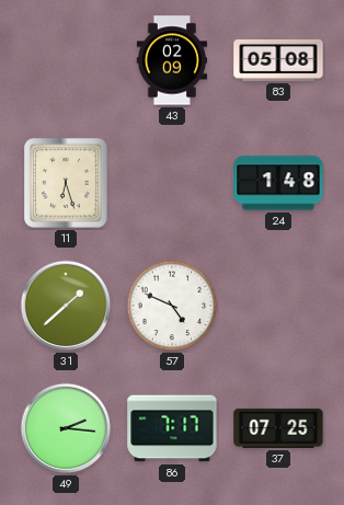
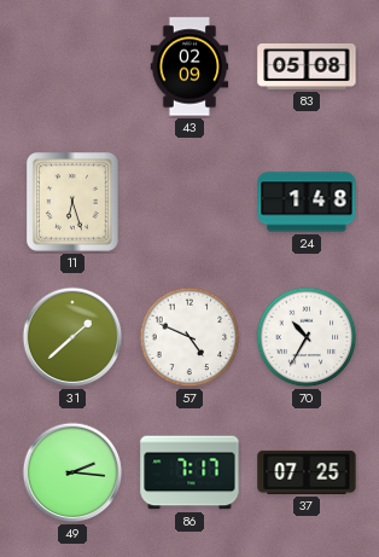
70: none -> 10:35
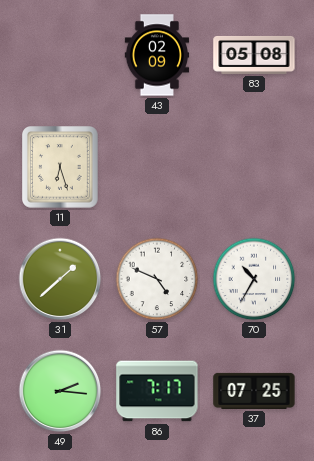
24: 1:48 -> none
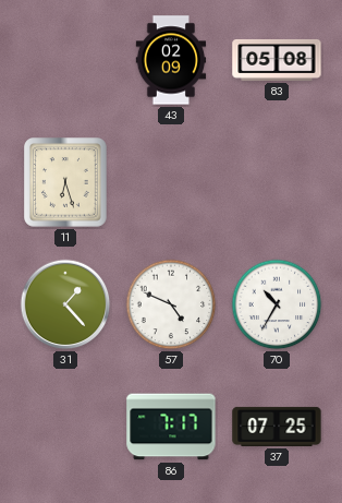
31: 1:38 -> 1:23
49: 2:16 -> none
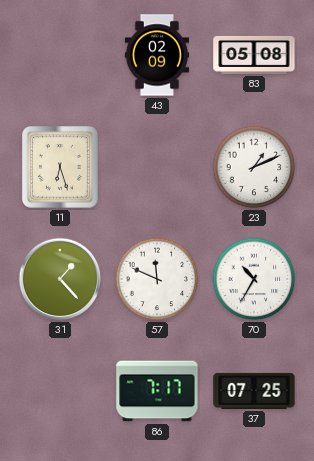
23: none -> 1:11
57: 4:49 -> 11:49
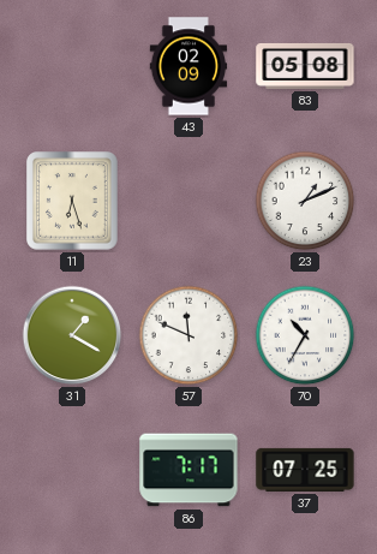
31: 1:23 -> 1:20
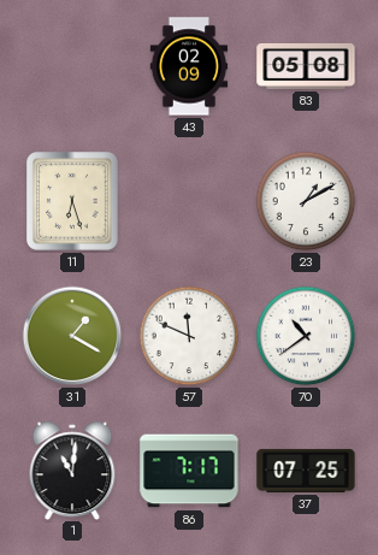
23: 1:11 -> 1:10
70: 10:35 -> 10:39
1: none -> 11:01
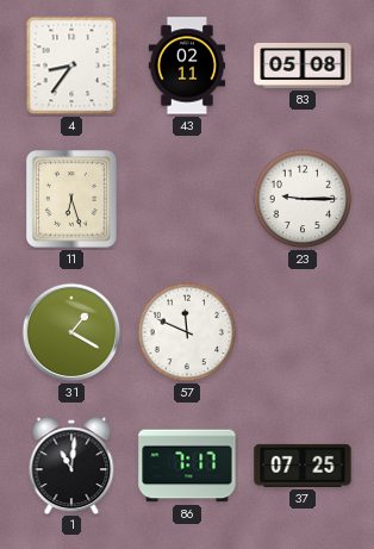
4: none -> 8:36
43: 02:09 -> 02:11
23: 1:10 -> 9:15
70: 10:39 -> none
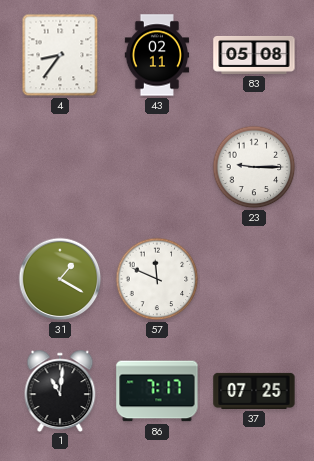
11: 6:27 -> none
